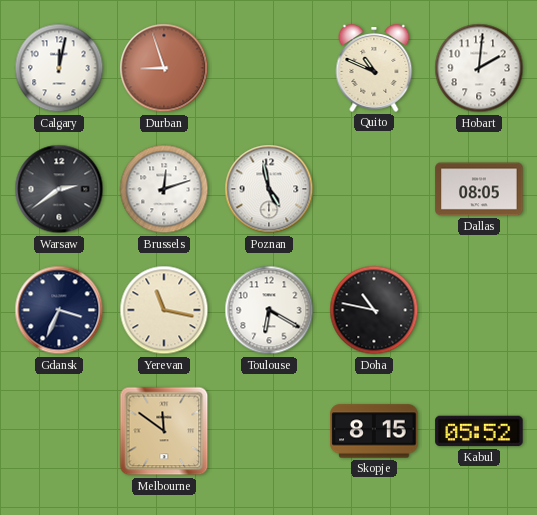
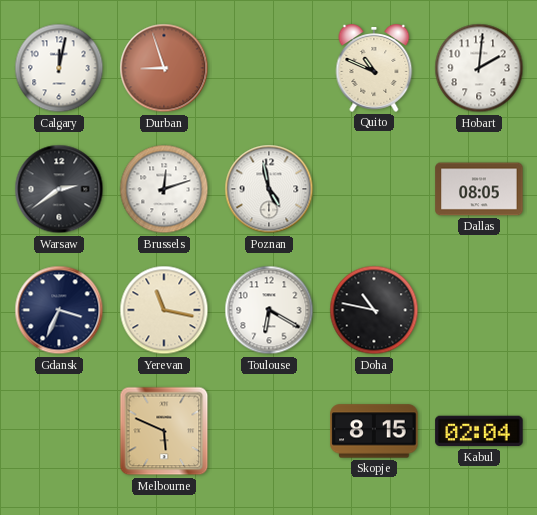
Melbourne: 11:51 -> 5:49
Kabul: 05:52 -> 02:04
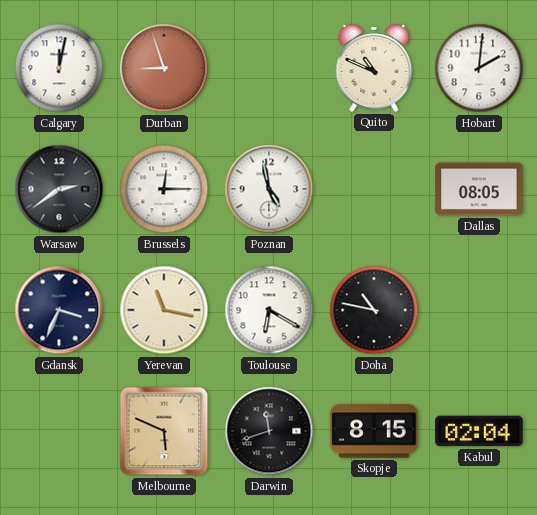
Brussels: 12:12 -> 12:15
Darwin: none -> 11:42
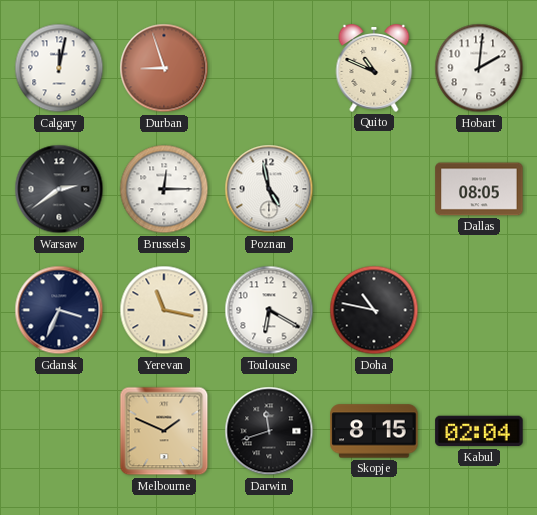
Melbourne: 5:49 -> 1:49
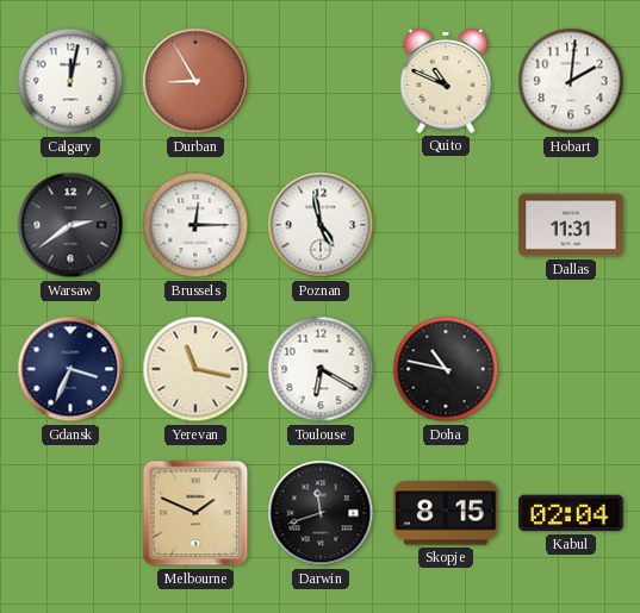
Durban: 8:57 -> 8:55
Dallas: 08:05 -> 11:31
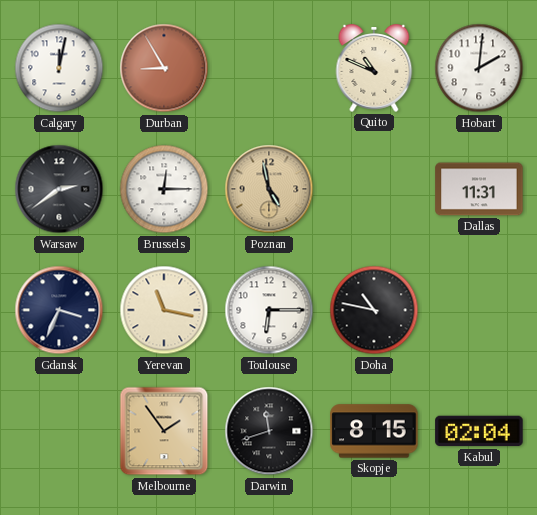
Poznan dial: white -> champagne
Toulouse: 6:20 -> 6:15
Melbourne: 1:49 -> 1:54
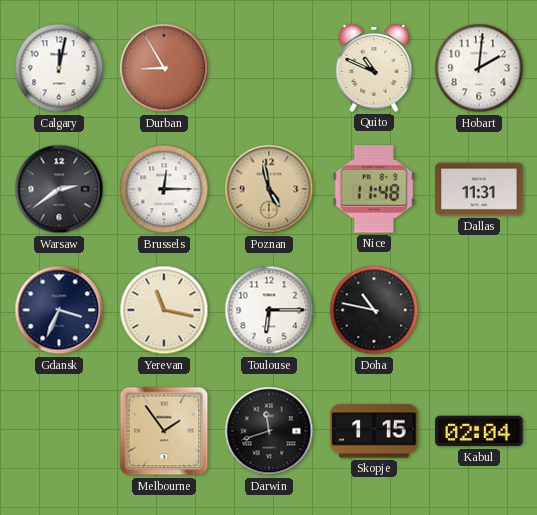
Nice: none -> 11:48
Skopje: 8:15 -> 1:15
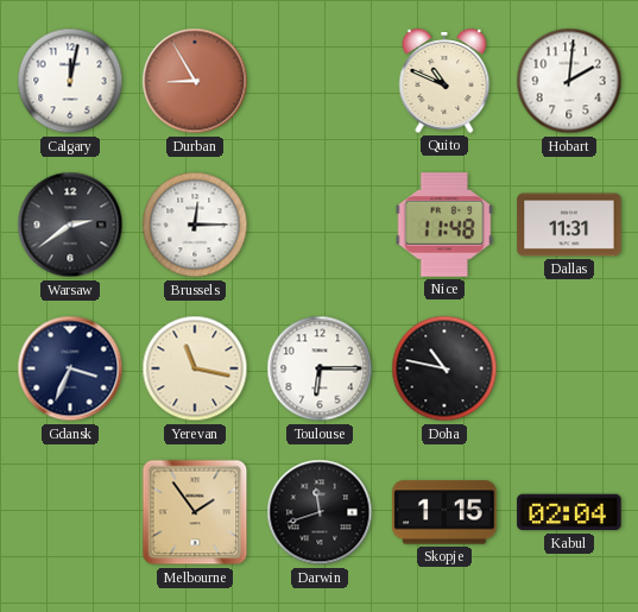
Poznan: 4:58 -> none
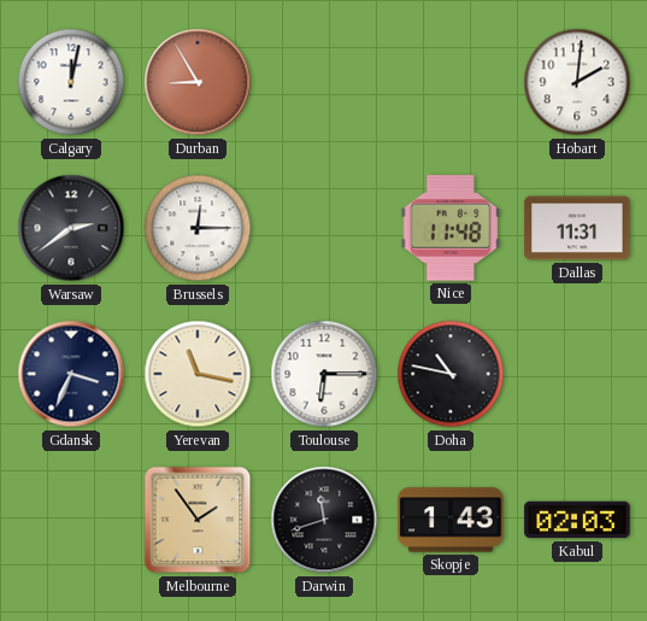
Quito: 10:49 -> none
Skopje: 1:15 -> 1:43
Kabul: 02:04 -> 02:03
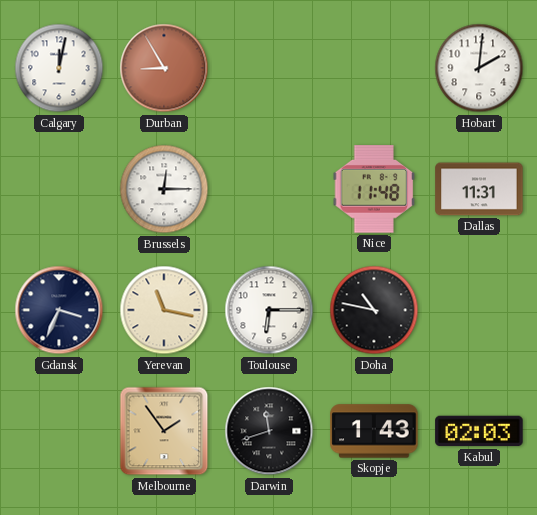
Warsaw: 2:39 -> none
